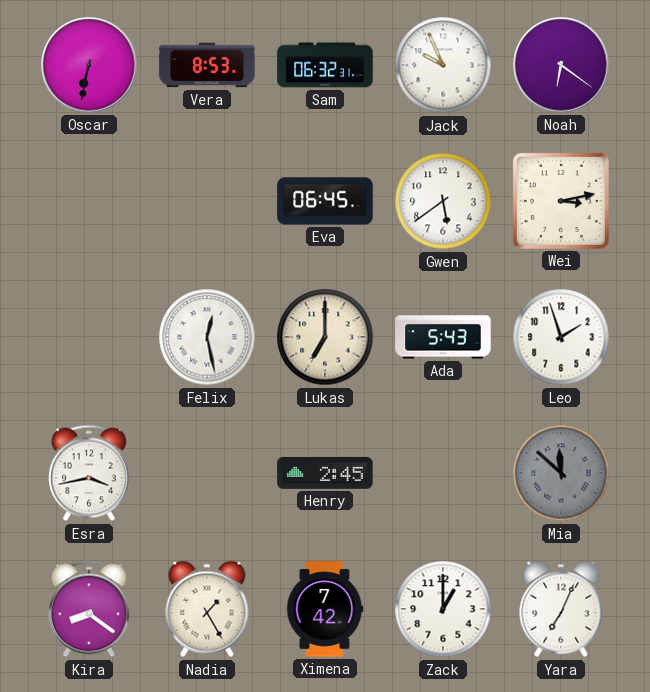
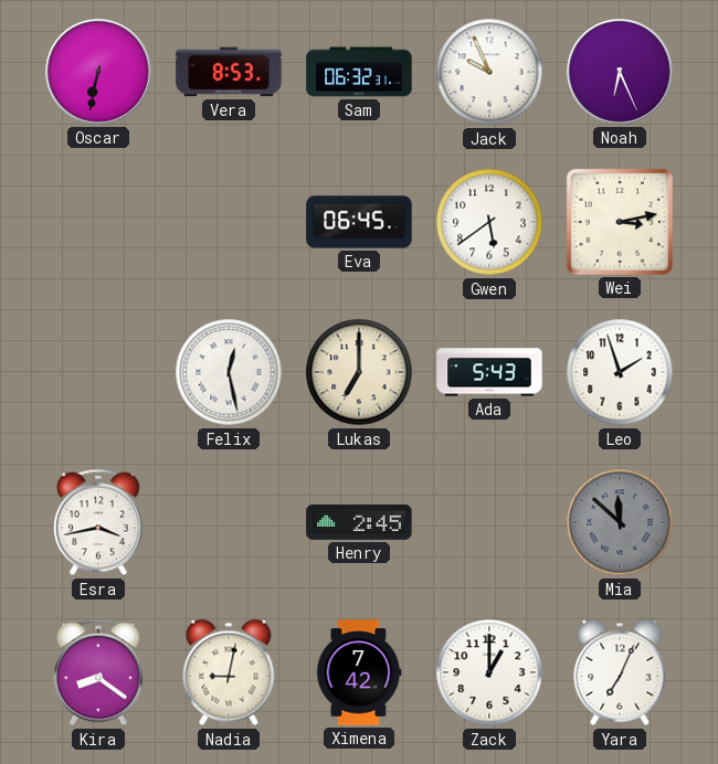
Noah: 6:21 -> 6:26
Nadia: 1:25 -> 9:02
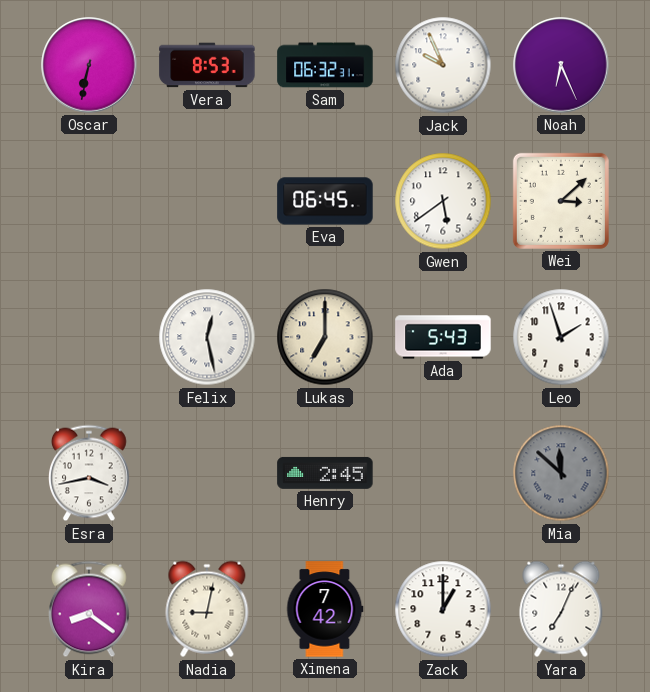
Wei: 3:13 -> 3:08
